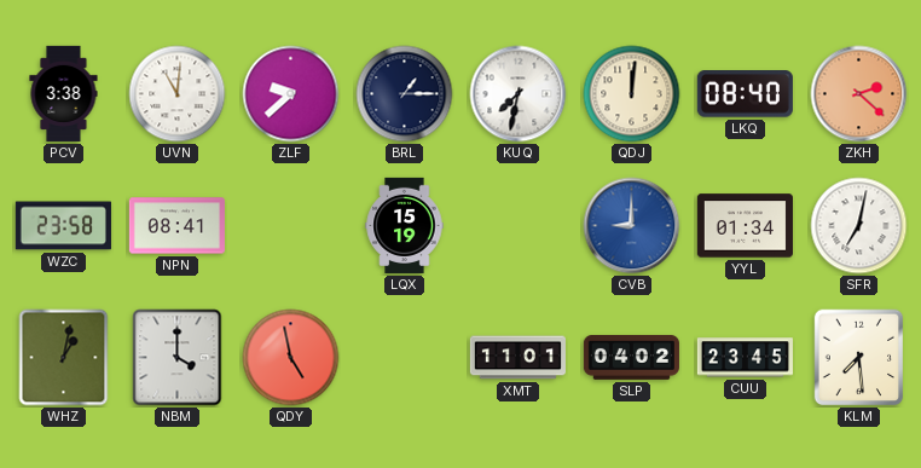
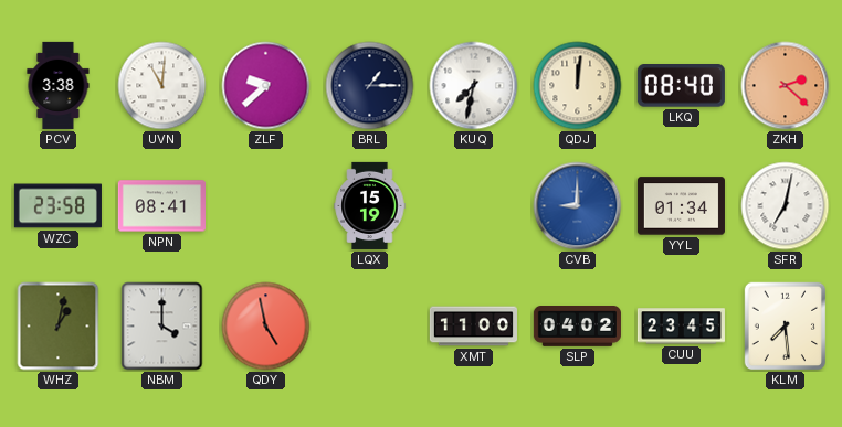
XMT: 11:01 -> 11:00
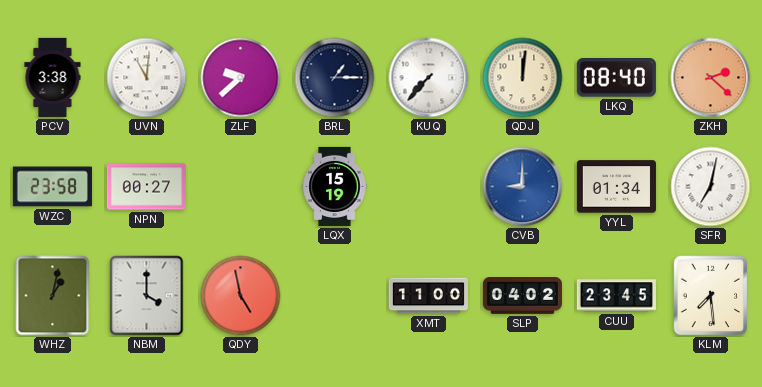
KUQ: 7:32 -> 7:37
NPN: 08:41 -> 00:27
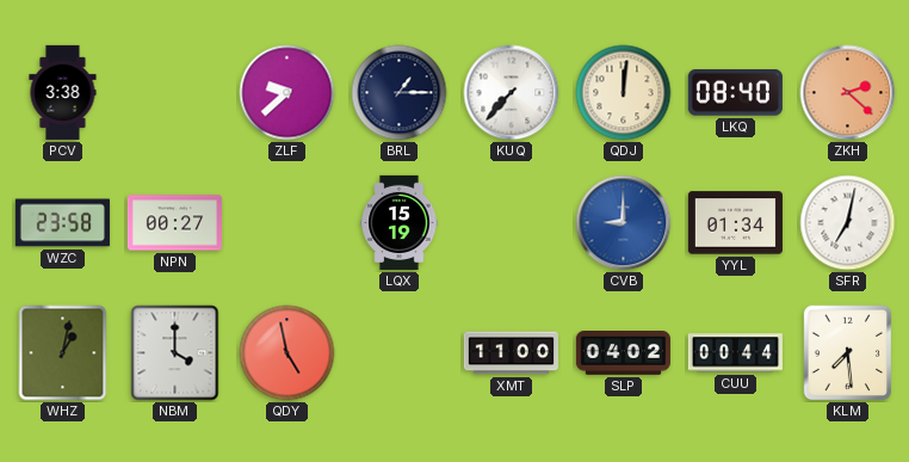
UVN: 11:01 -> none
CUU: 23:45 -> 00:44
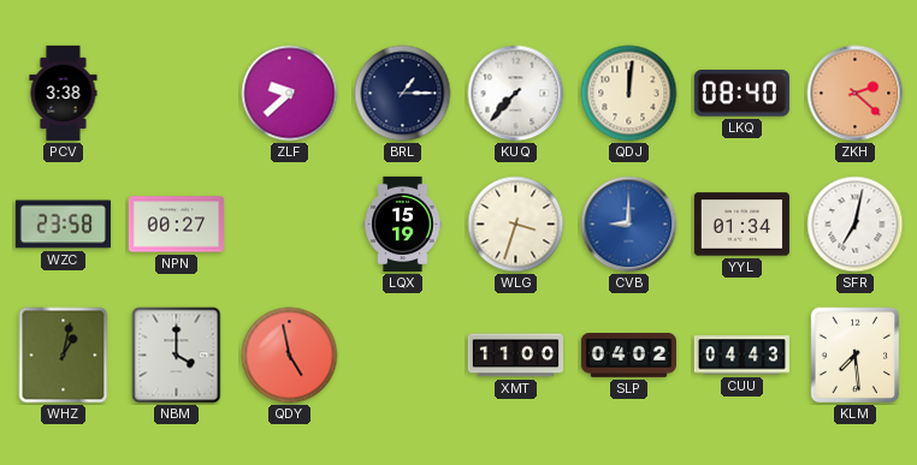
WLG: none -> 3:33
CUU: 00:44 -> 04:43
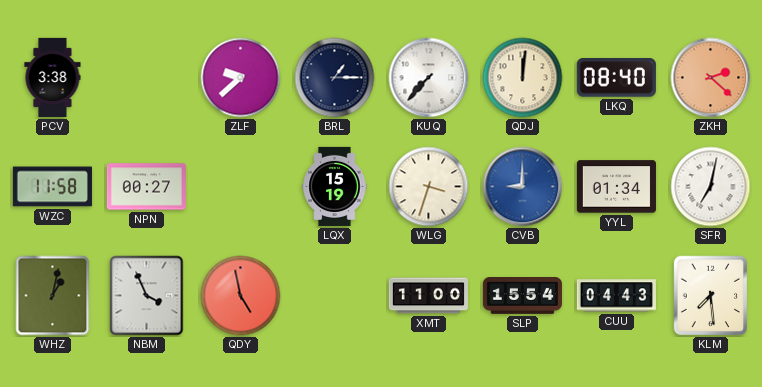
WZC: 23:58 -> 11:58
NBM: 4:00 -> 3:56
SLP: 04:02 -> 15:54
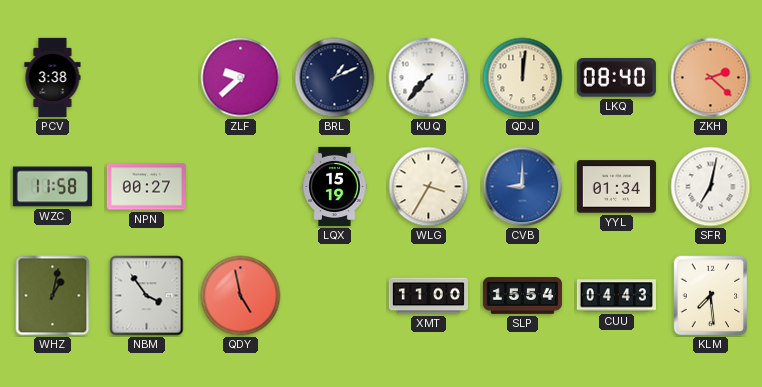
BRL: 1:15 -> 1:11
WLG: 3:33 -> 3:35
NBM: 3:56 -> 3:54
